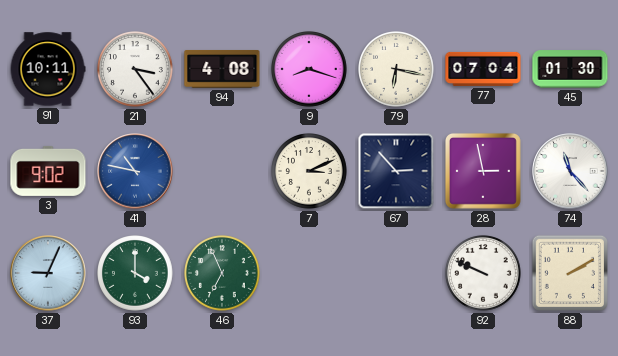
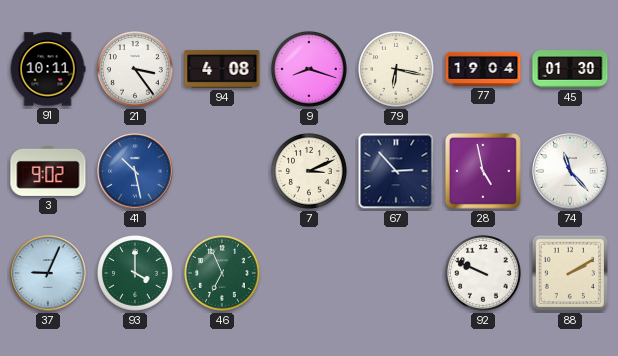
77: 07:04 -> 19:04
41: 10:47 -> 10:28
28: 2:58 -> 4:58
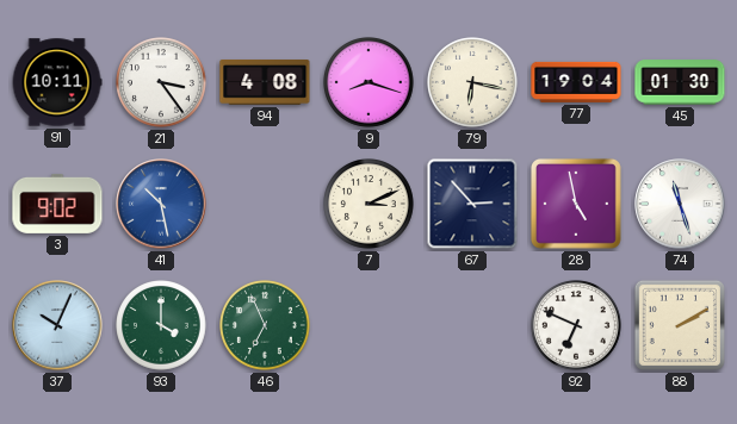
74: 11:23 -> 11:27
37: 9:04 -> 10:04
92: 9:49 -> 6:49
